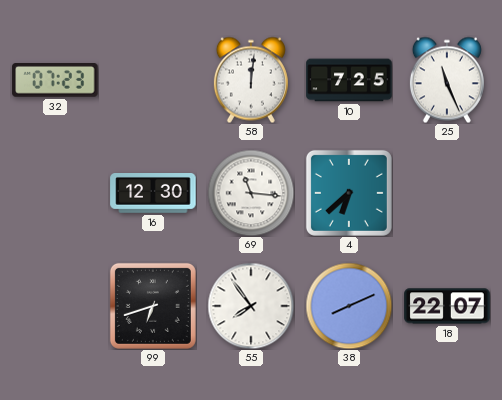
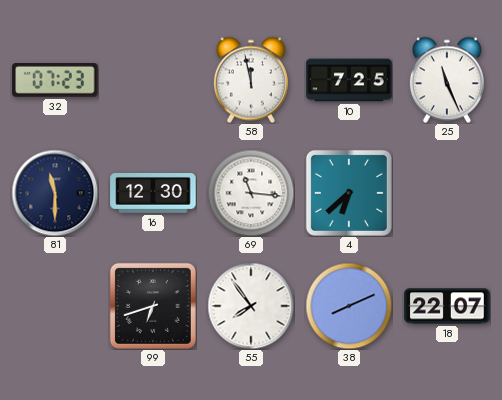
58: 12:01 -> 11:58
81: none -> 11:30
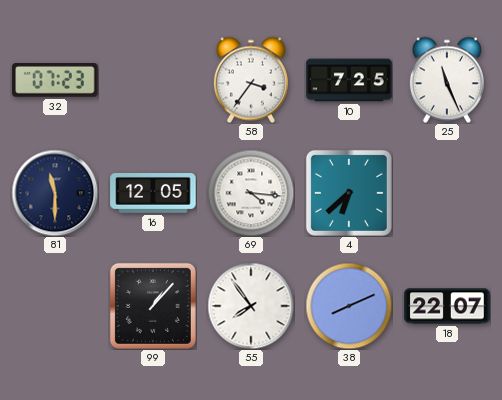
58: 11:58 -> 3:36
16: 12:30 -> 12:05
69: 11:16 -> 4:16
99: 6:42 -> 1:07
